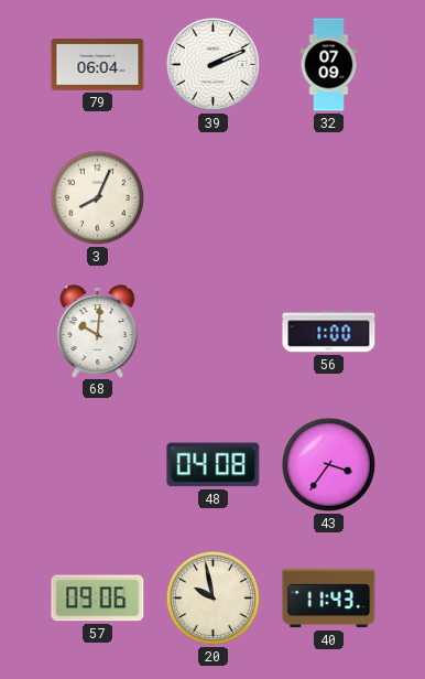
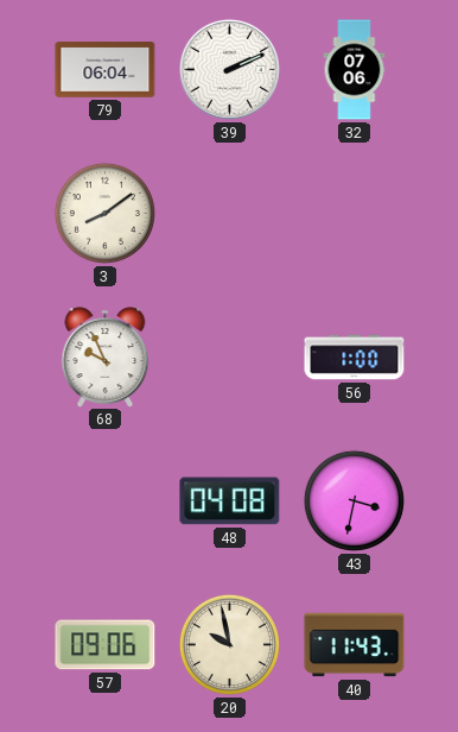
32: 07:09 -> 07:06
3: 8:04 -> 8:09
68: 10:01 -> 9:56
43: 3:36 -> 3:32
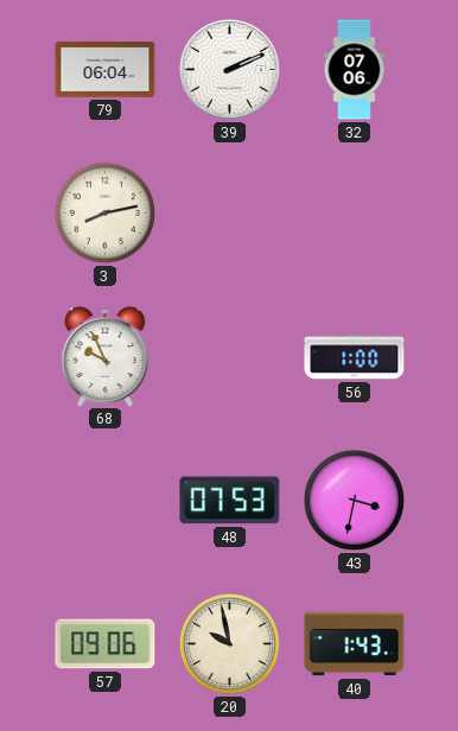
3: 8:09 -> 8:13
48: 04:08 -> 07:53
40: 11:43 -> 1:43
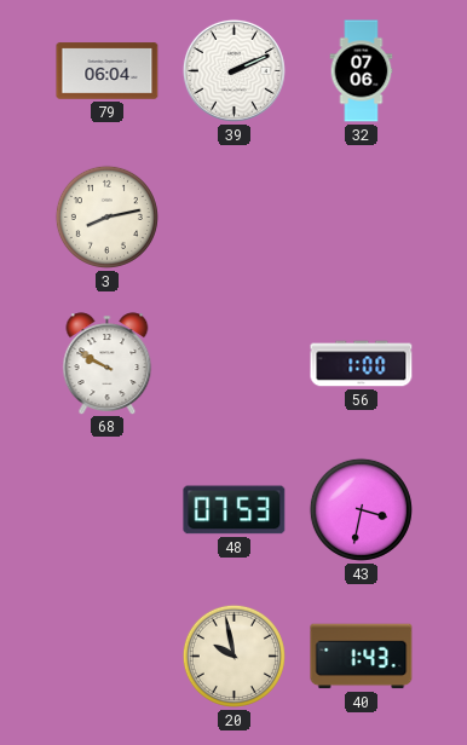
68: 9:56 -> 9:50
57: 09:06 -> none
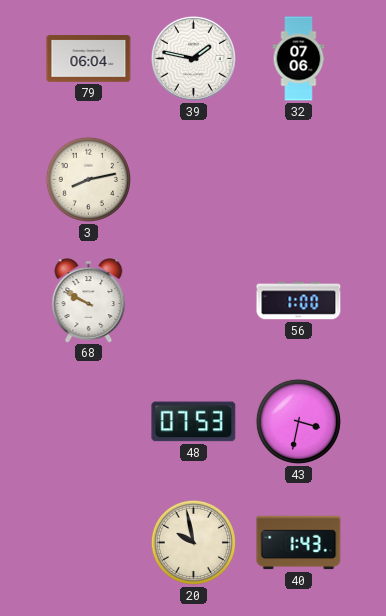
39: 2:11 -> 1:47
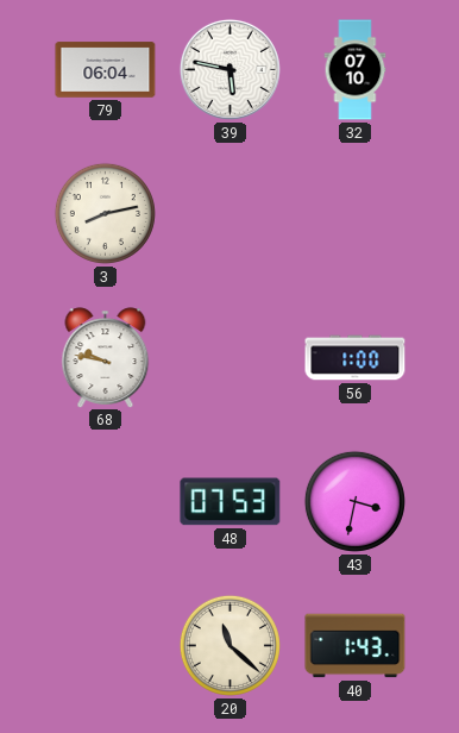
39: 1:47 -> 5:47
32: 07:06 -> 07:10
68: 9:50 -> 9:47
20: 9:58 -> 11:22
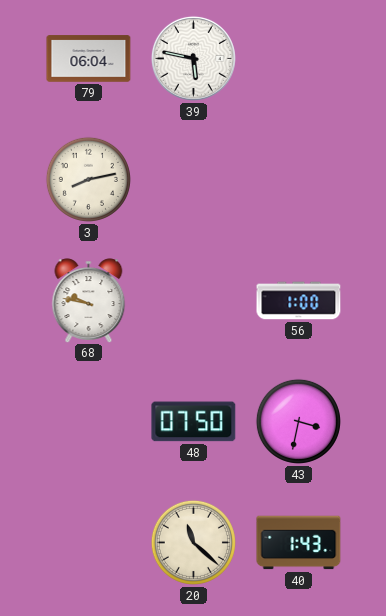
32: 07:10 -> none
48: 07:53 -> 07:50
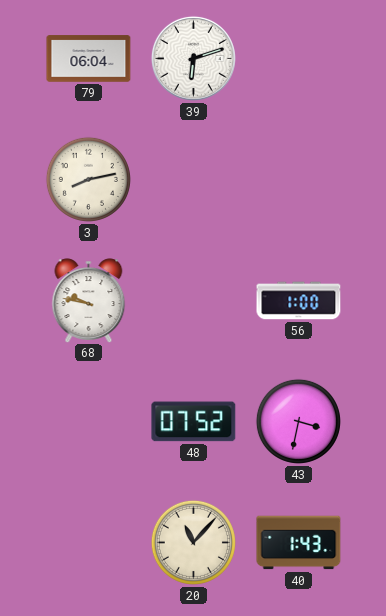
39: 5:47 -> 6:12
48: 07:50 -> 07:52
20: 11:22 -> 11:07
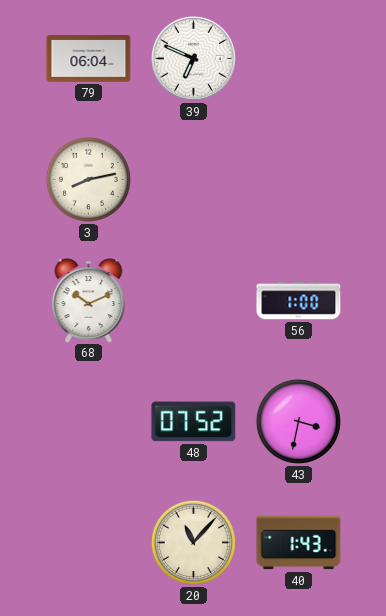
39: 6:12 -> 6:49
68: 9:47 -> 10:11
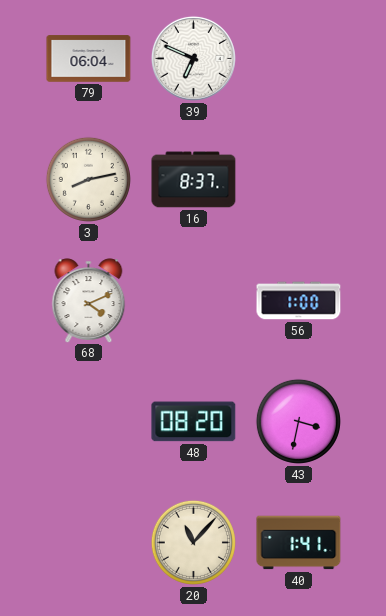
16: none -> 8:37
68: 10:11 -> 4:11
48: 07:52 -> 08:20
40: 1:43 -> 1:41
